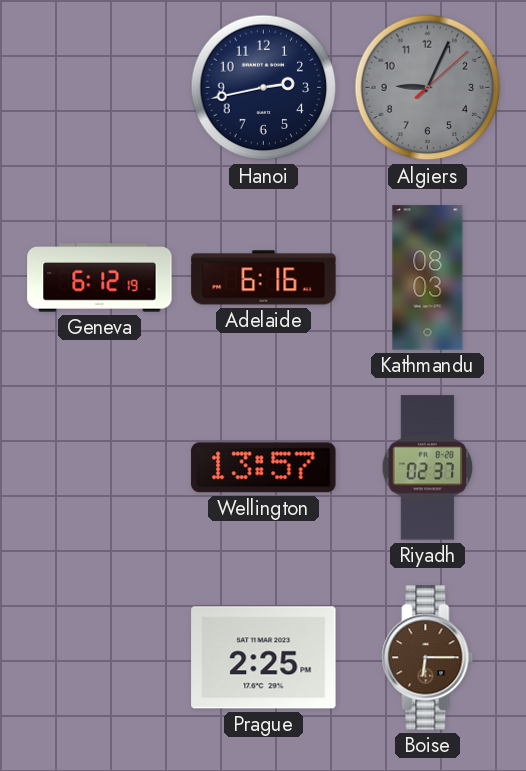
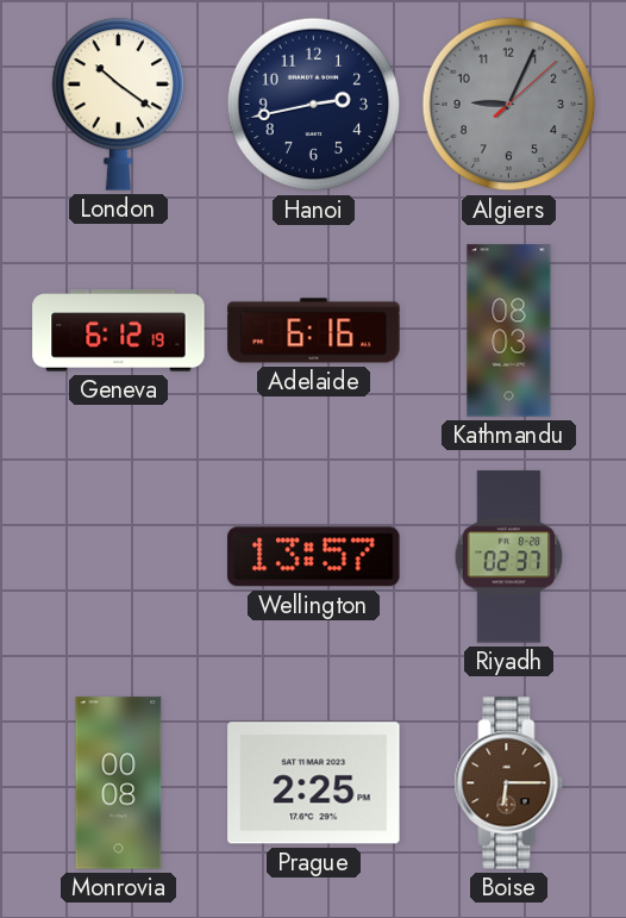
London: none -> 10:21
Monrovia: none -> 00:08
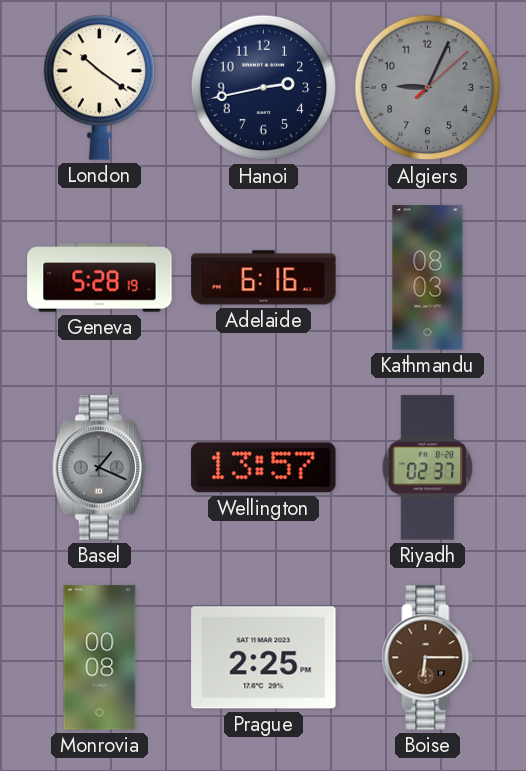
Geneva: 6:12 -> 5:28
Basel: none -> 1:19
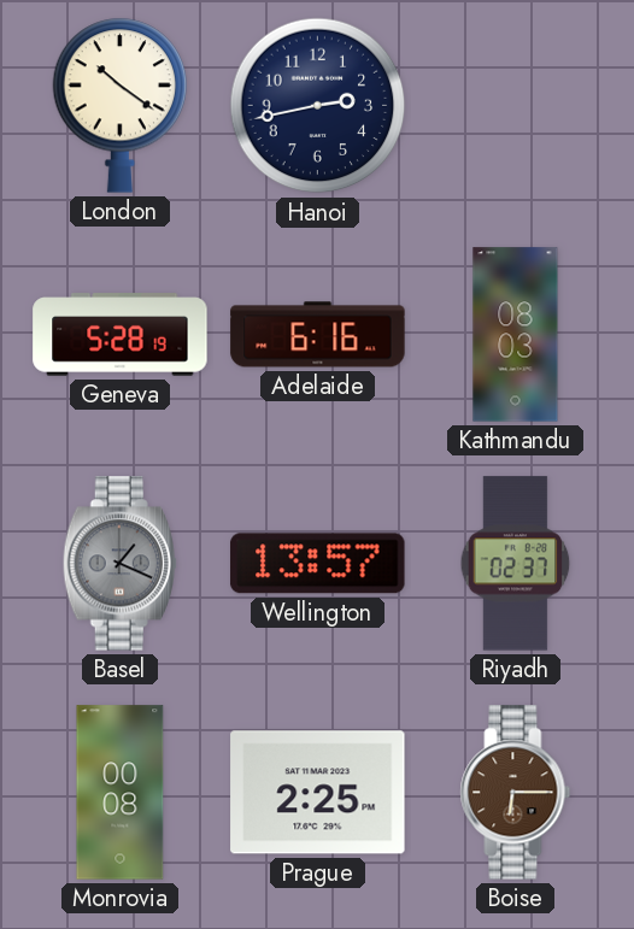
Algiers: 9:04 -> none
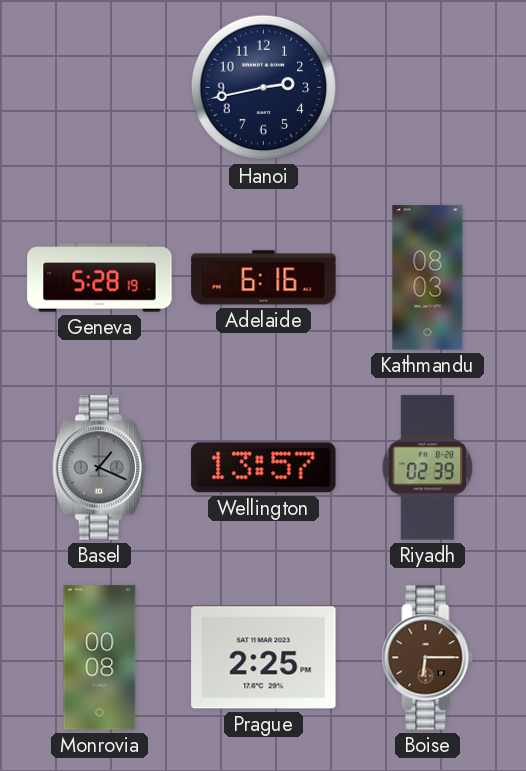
London: 10:21 -> none
Riyadh: 02:37 -> 02:39
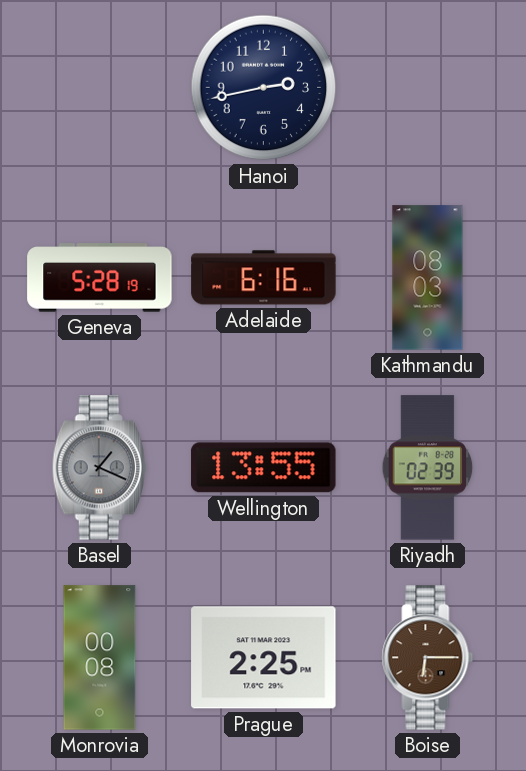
Wellington: 13:57 -> 13:55
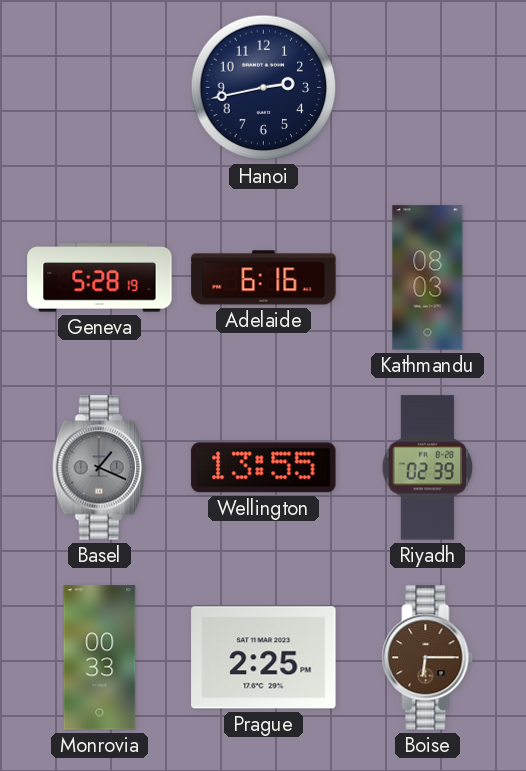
Monrovia: 00:08 -> 00:33
